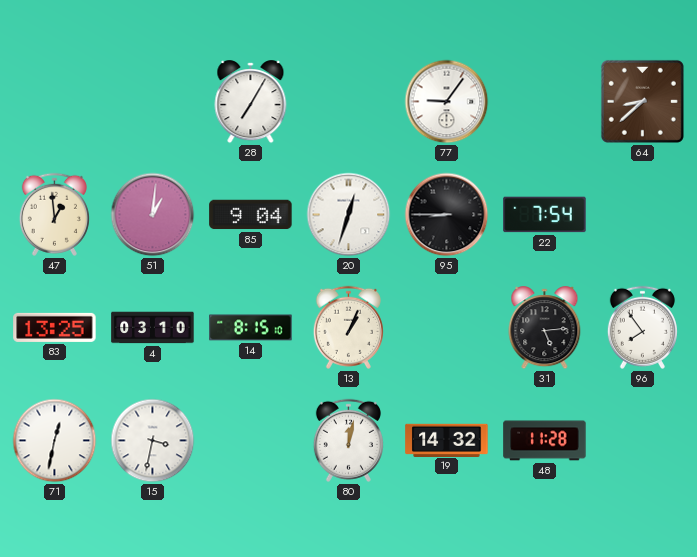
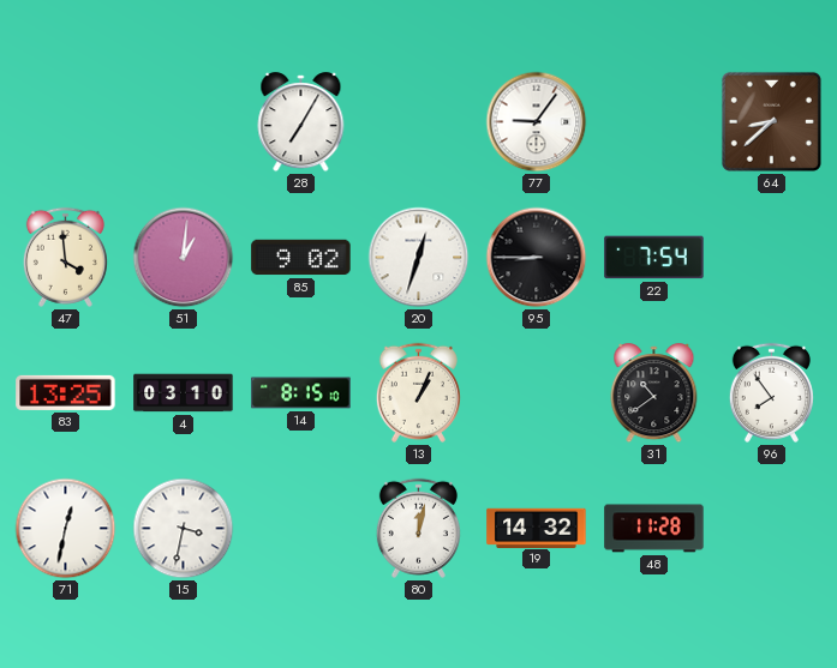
47: 12:59 -> 3:59
85: 9:04 -> 9:02
31: 5:14 -> 10:39
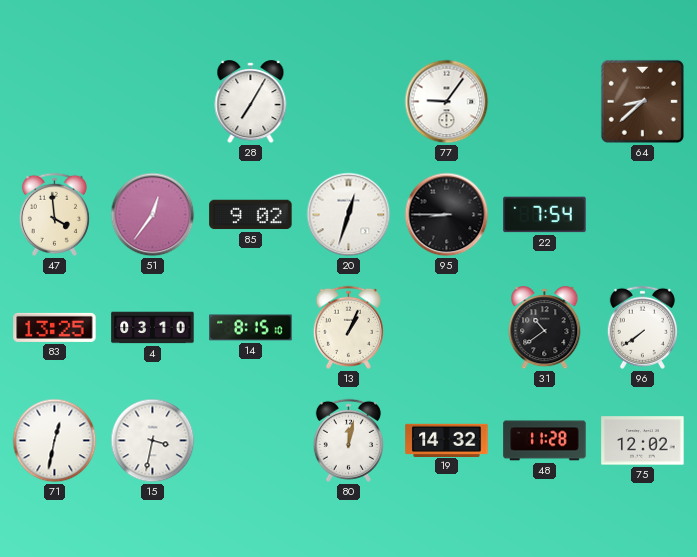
51: 1:01 -> 12:36
96: 7:54 -> 7:39
75: none -> 12:02
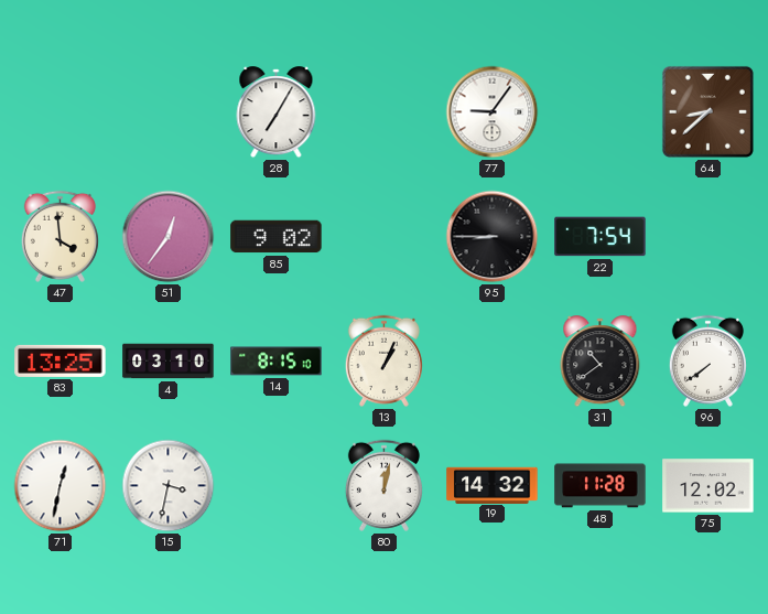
20: 12:33 -> none
